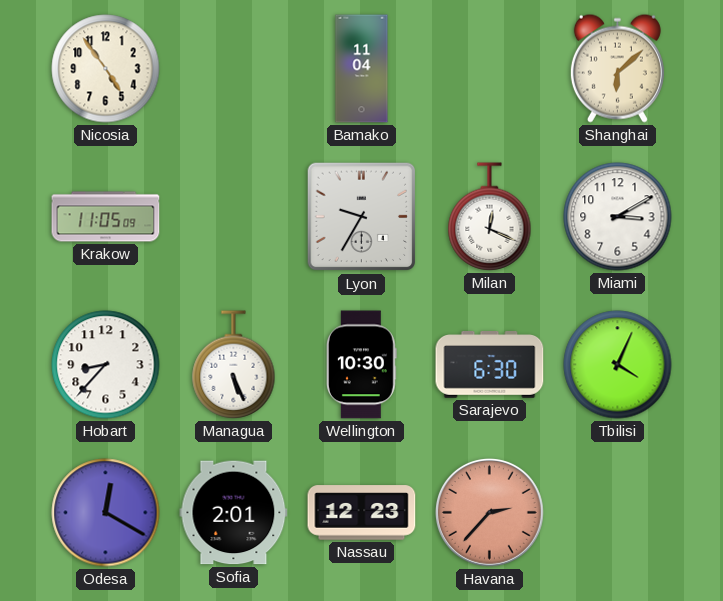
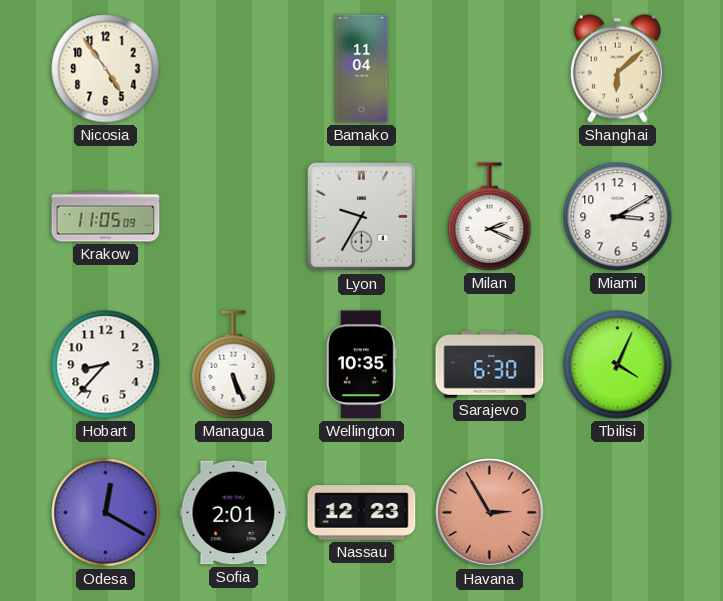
Milan: 12:19 -> 2:19
Wellington: 10:30 -> 10:35
Havana: 2:37 -> 2:55
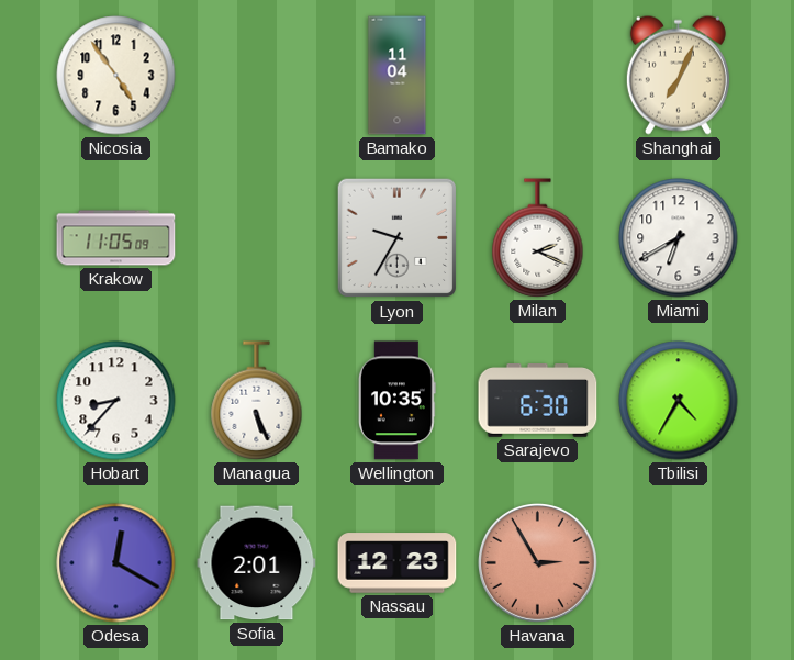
Shanghai: 6:08 -> 7:04
Miami: 3:10 -> 6:40
Tbilisi: 4:04 -> 4:35
